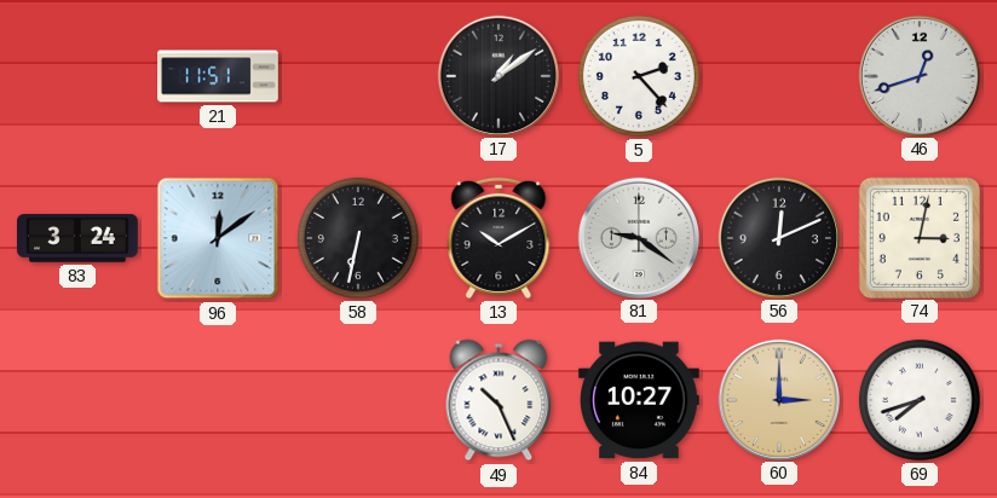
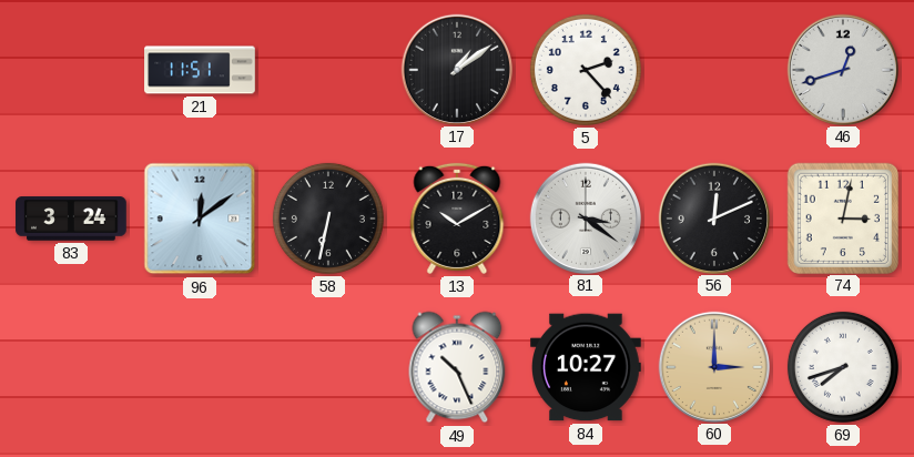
81: 9:21 -> 3:21
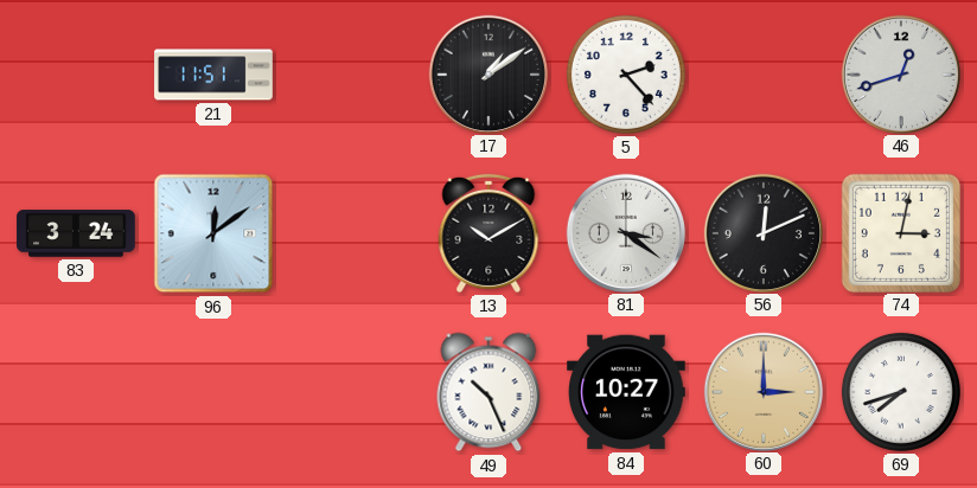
58: 6:32 -> none
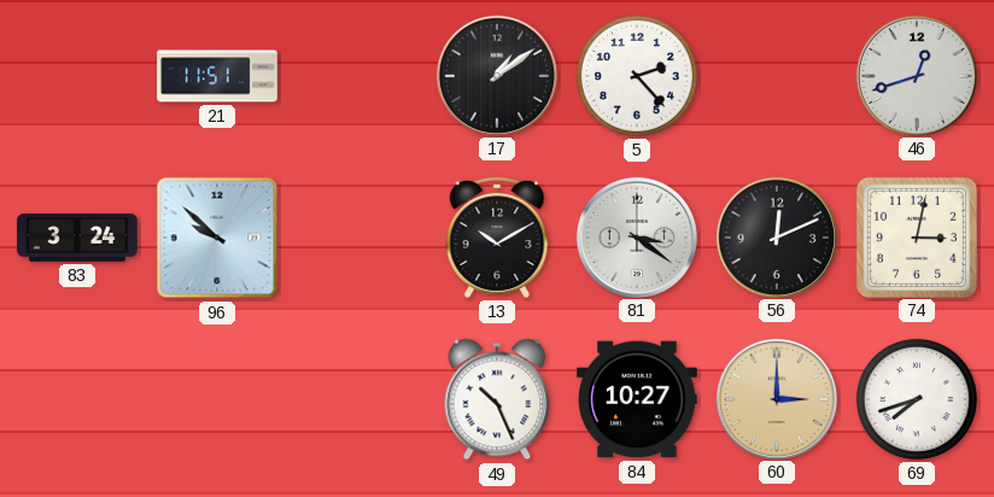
96: 12:09 -> 9:52
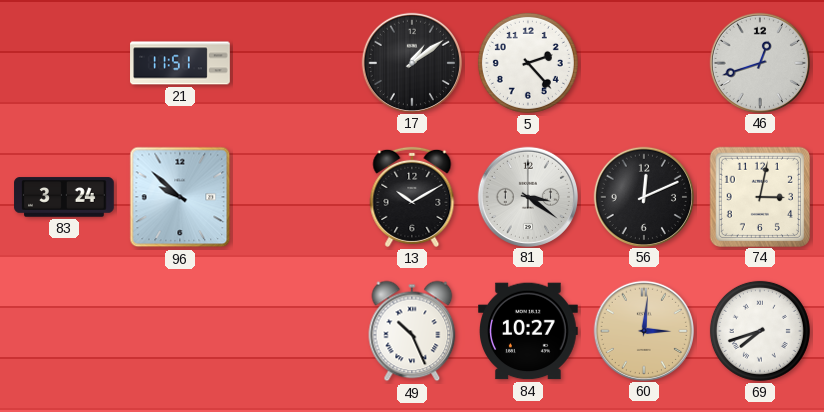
60: 3:00 -> 3:01
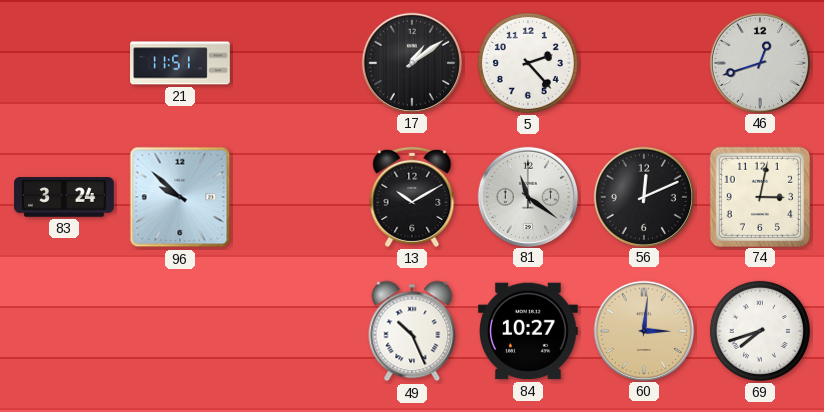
81: 3:21 -> 11:21
